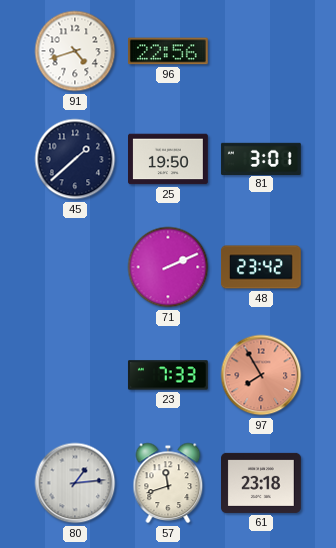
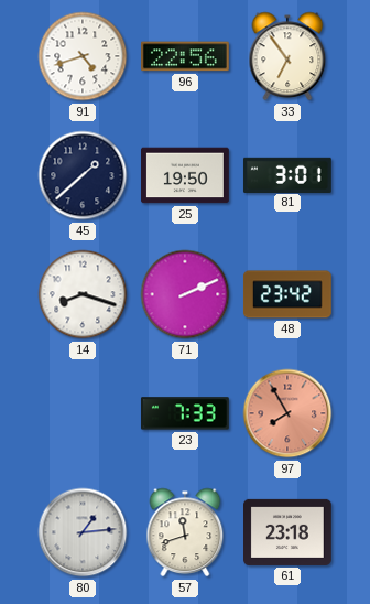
33: none -> 6:54
14: none -> 8:18
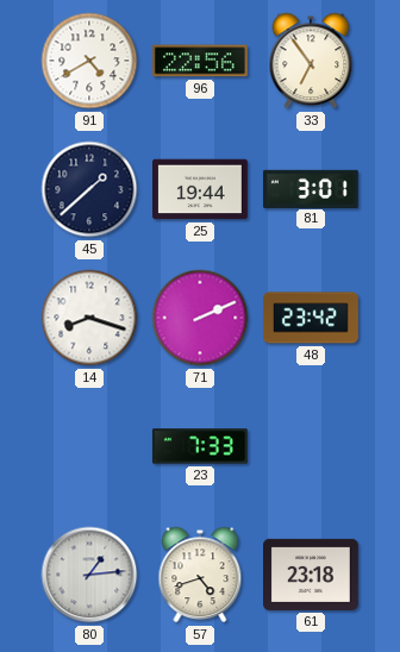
91: 4:42 -> 4:40
25: 19:50 -> 19:44
97: 7:55 -> none
57: 11:42 -> 4:42
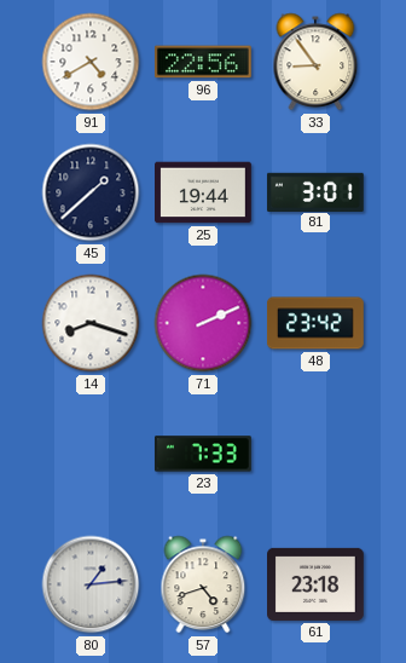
33: 6:54 -> 8:54
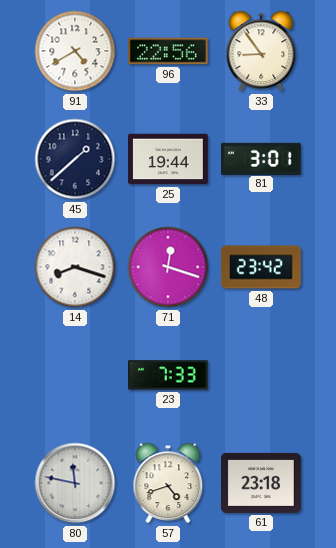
71: 2:11 -> 12:18
80: 1:14 -> 11:47
